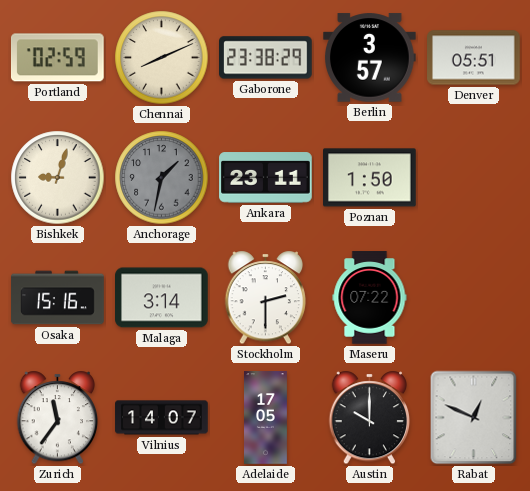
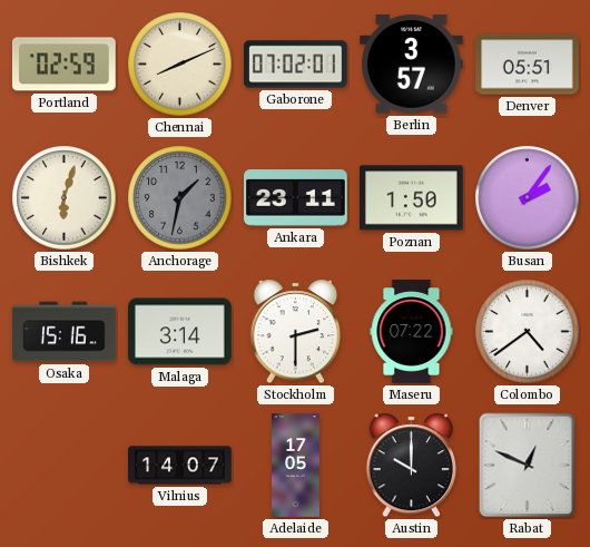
Gaborone: 23:38 -> 07:02
Bishkek: 9:03 -> 6:03
Busan: none -> 2:06
Colombo: none -> 4:39
Zurich: 11:36 -> none
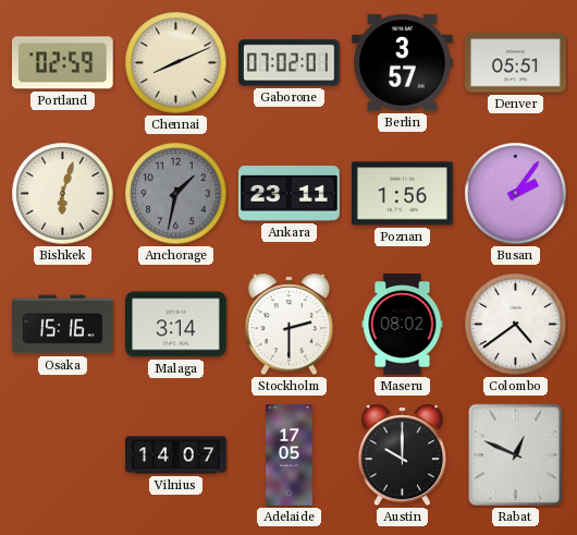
Poznan: 1:50 -> 1:56
Maseru: 07:22 -> 08:02
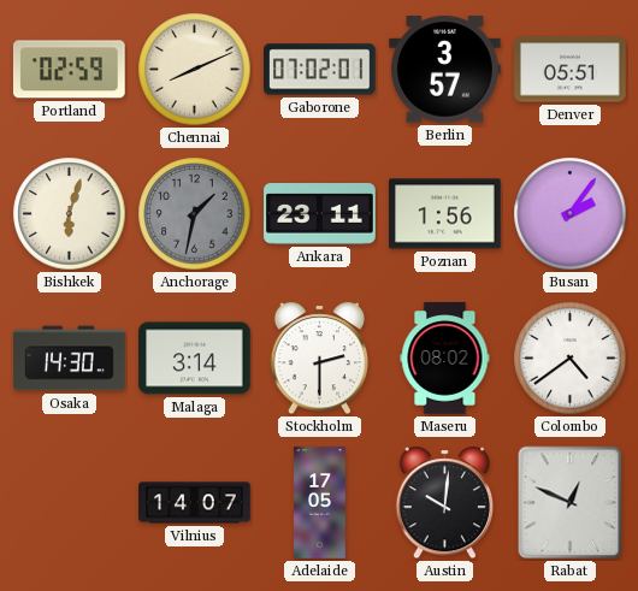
Osaka: 15:16 -> 14:30
Austin: 10:00 -> 10:01
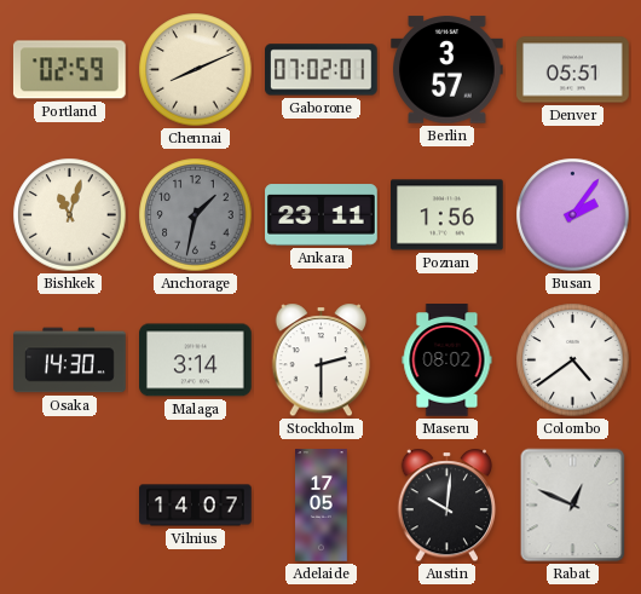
Bishkek: 6:03 -> 11:03
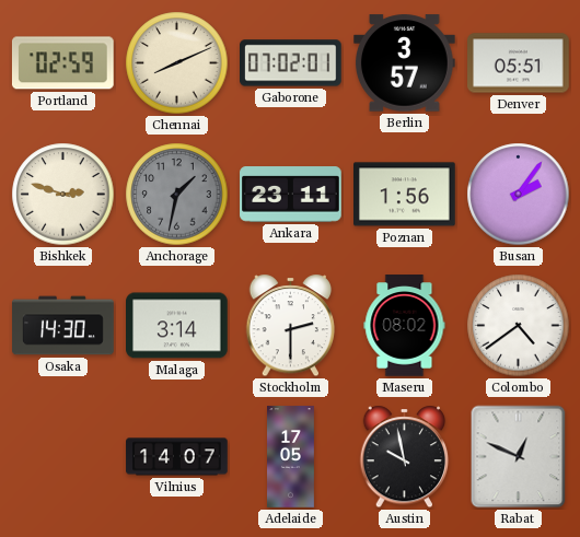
Bishkek: 11:03 -> 2:48
Austin: 10:01 -> 9:58
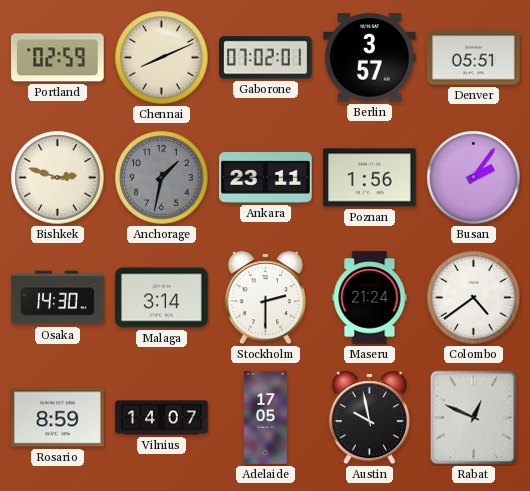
Maseru: 08:02 -> 21:24
Rosario: none -> 8:59
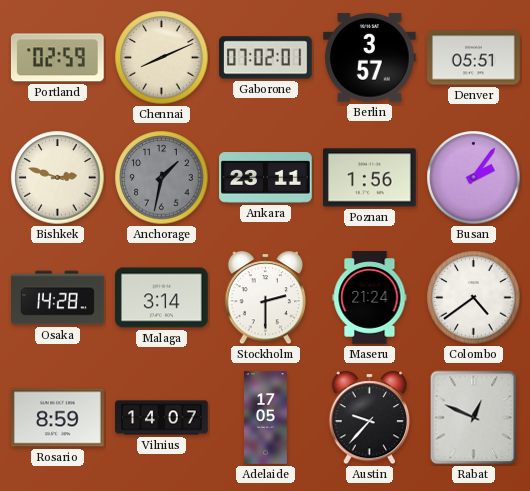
Osaka: 14:30 -> 14:28
Austin: 9:58 -> 9:37
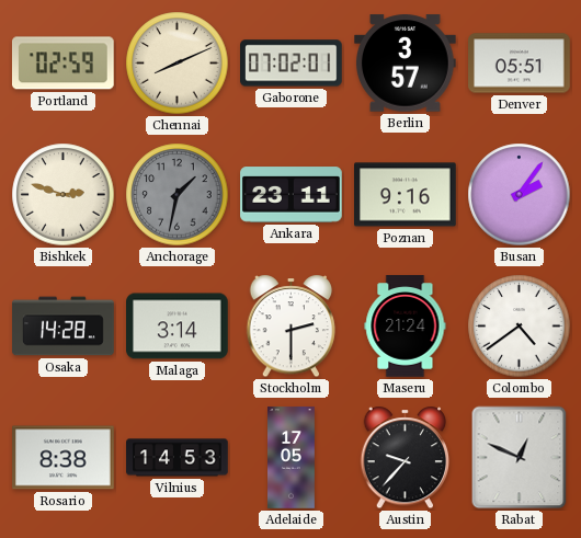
Poznan: 1:56 -> 9:16
Rosario: 8:59 -> 8:38
Vilnius: 14:07 -> 14:53
